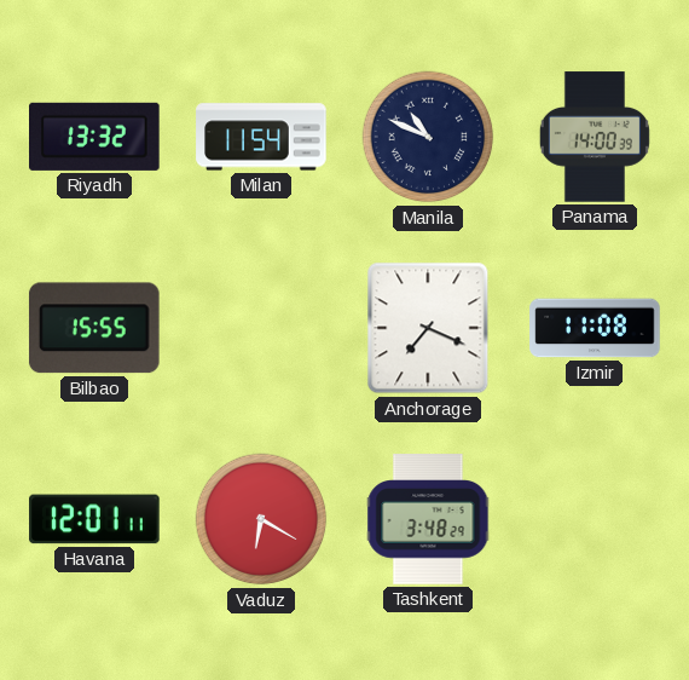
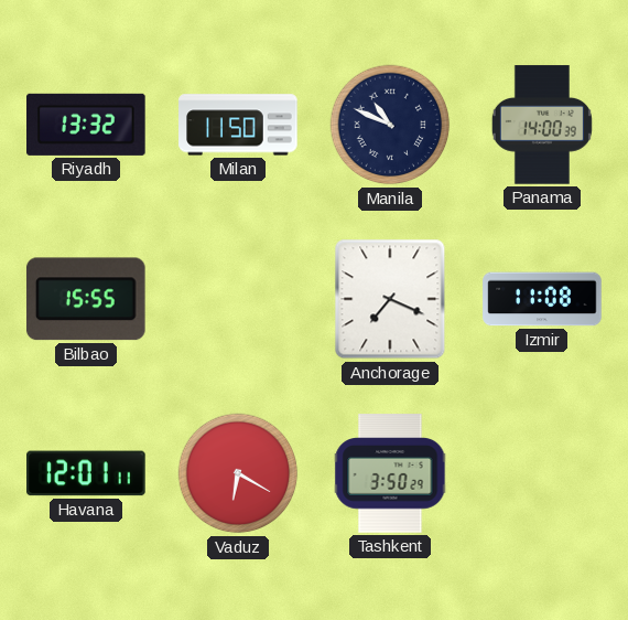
Milan: 11:54 -> 11:50
Tashkent: 3:48 -> 3:50
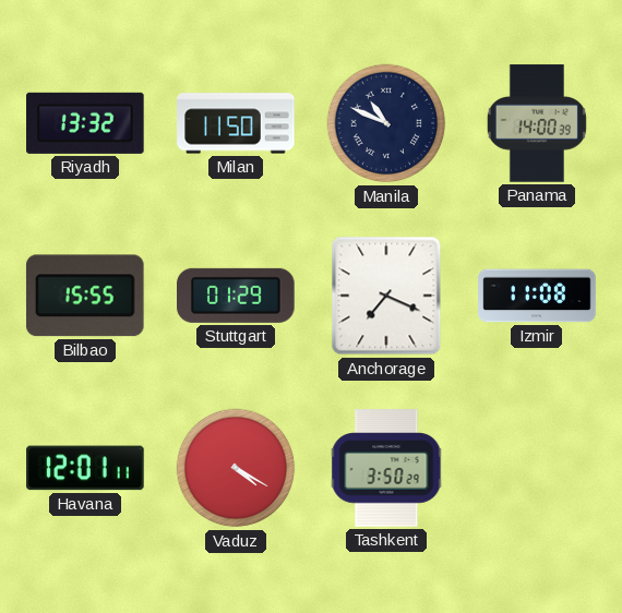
Stuttgart: none -> 01:29
Vaduz: 6:20 -> 4:20
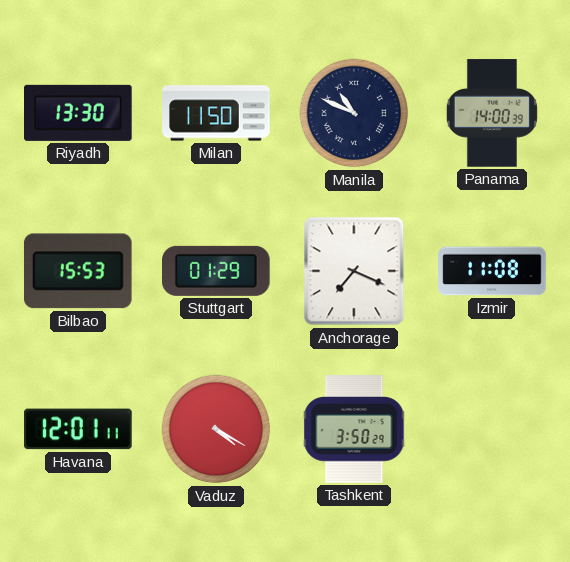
Riyadh: 13:32 -> 13:30
Bilbao: 15:55 -> 15:53
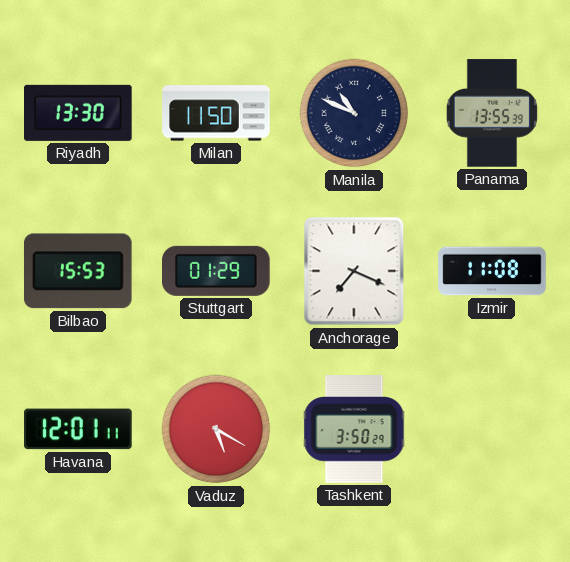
Panama: 14:00 -> 13:55
Vaduz: 4:20 -> 5:20
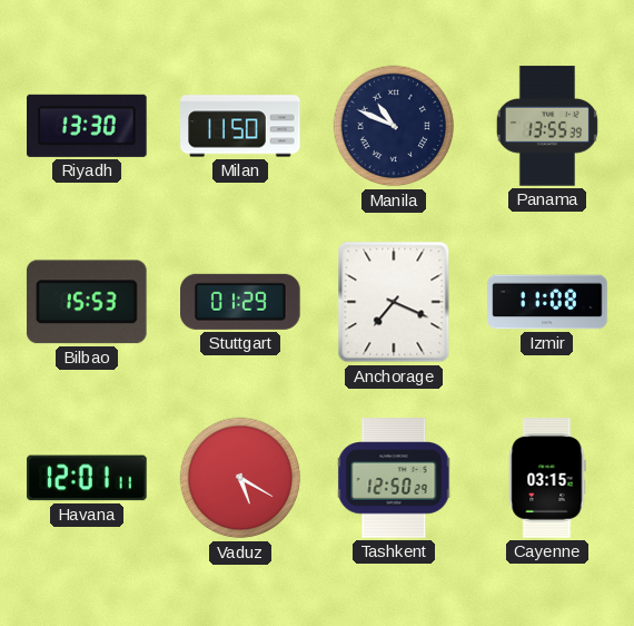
Tashkent: 3:50 -> 12:50
Cayenne: none -> 03:15
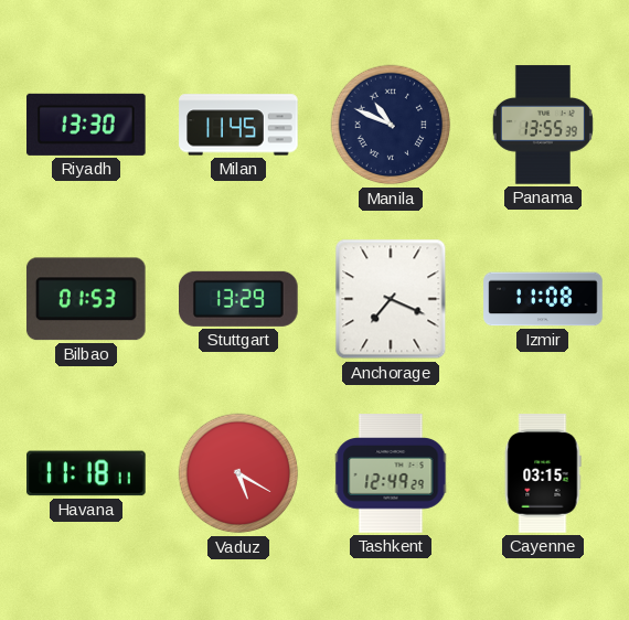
Milan: 11:50 -> 11:45
Bilbao: 15:53 -> 01:53
Stuttgart: 01:29 -> 13:29
Havana: 12:01 -> 11:18
Tashkent: 12:50 -> 12:49
